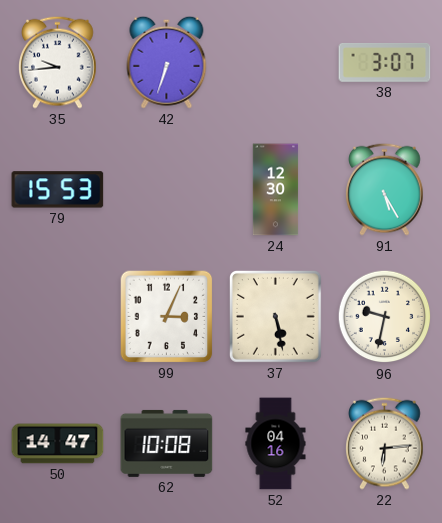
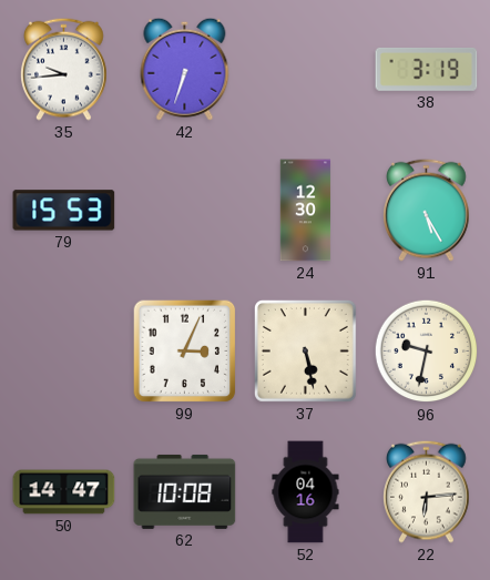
38: 3:07 -> 3:19
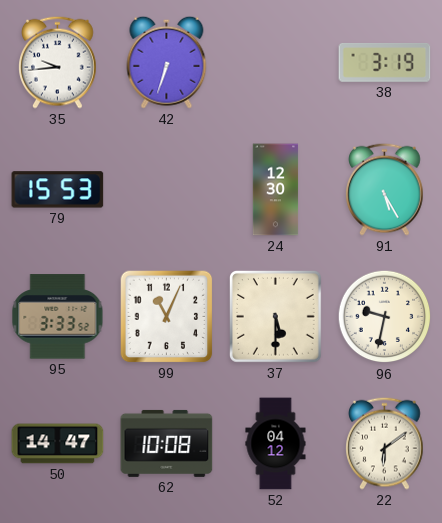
95: none -> 3:33
99: 3:04 -> 11:04
37: 5:28 -> 5:30
52: 04:16 -> 04:12
22: 6:14 -> 6:09
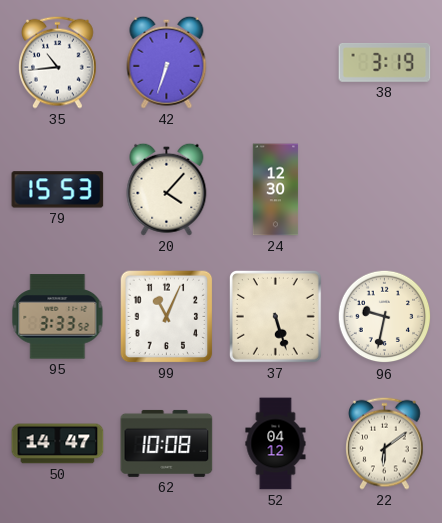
35: 9:44 -> 10:44
20: none -> 4:07
91: 5:25 -> none
37: 5:30 -> 5:27
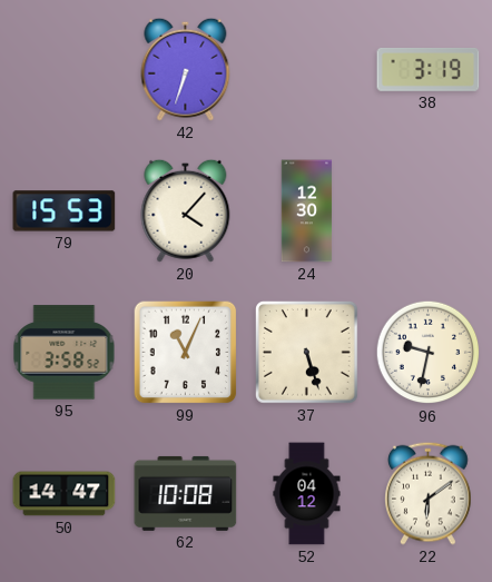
35: 10:44 -> none
95: 3:33 -> 3:58
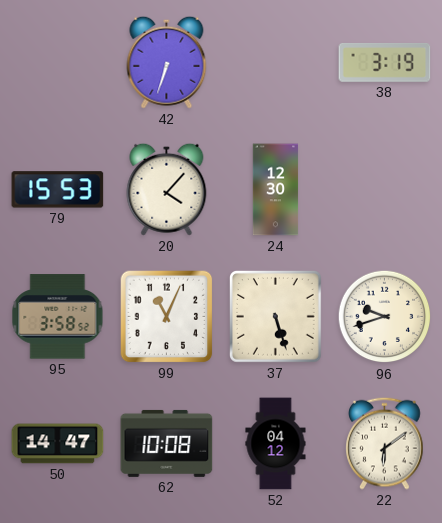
96: 9:32 -> 9:42
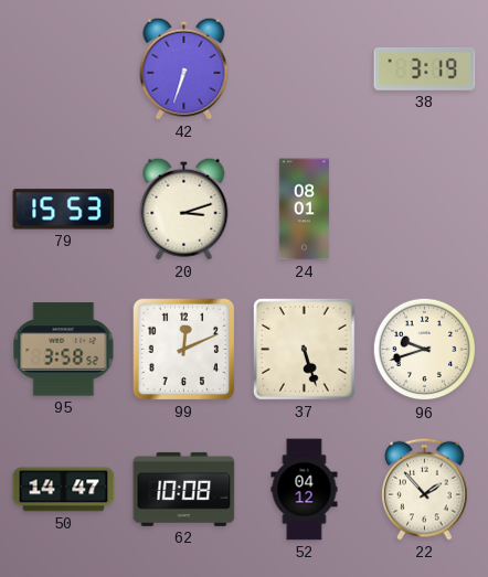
20: 4:07 -> 3:12
24: 12:30 -> 08:01
99: 11:04 -> 12:11
22: 6:09 -> 1:53
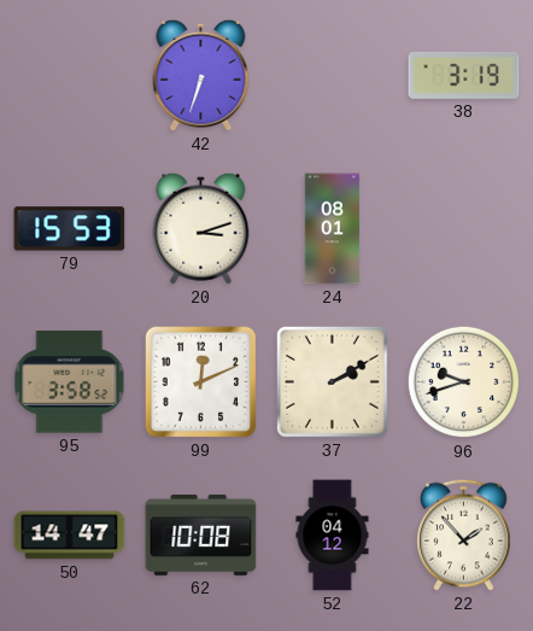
37: 5:27 -> 2:10
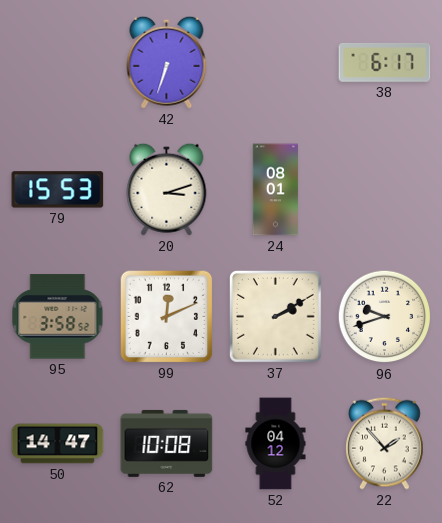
38: 3:19 -> 6:17
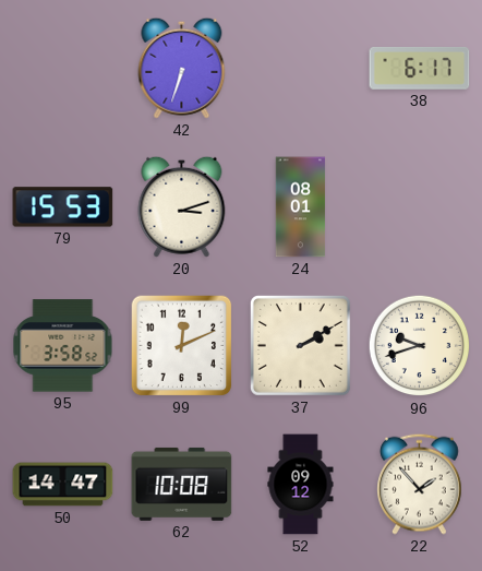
52: 04:12 -> 09:12
